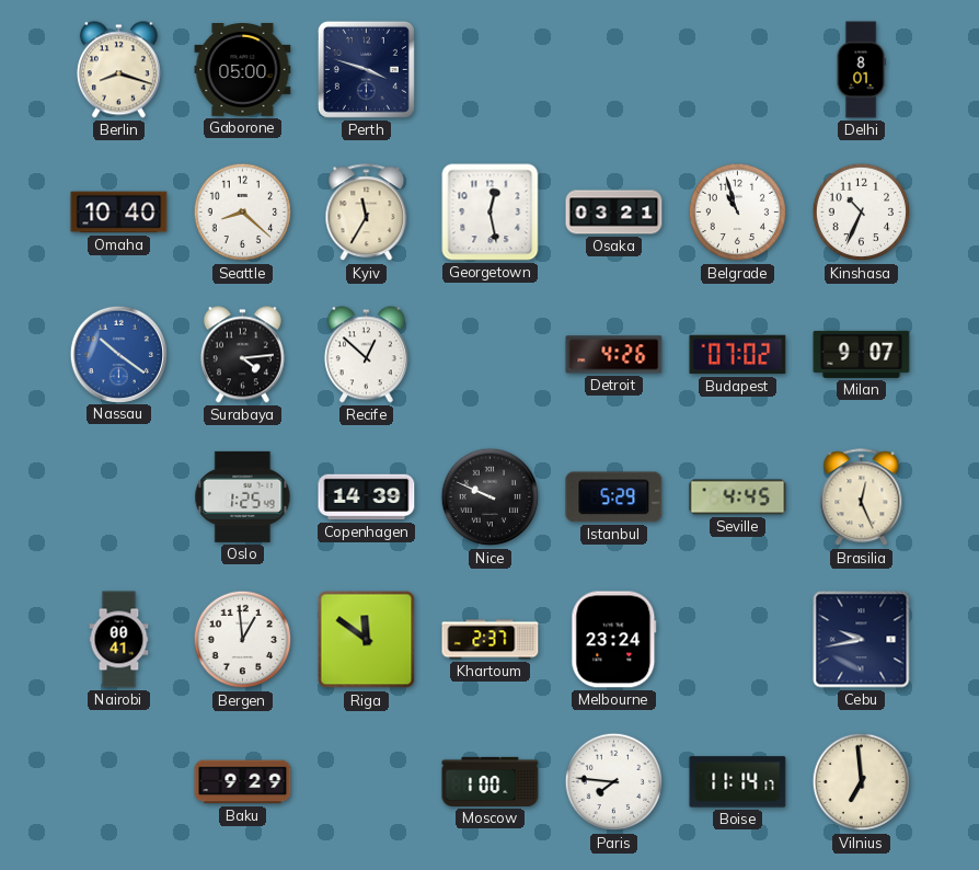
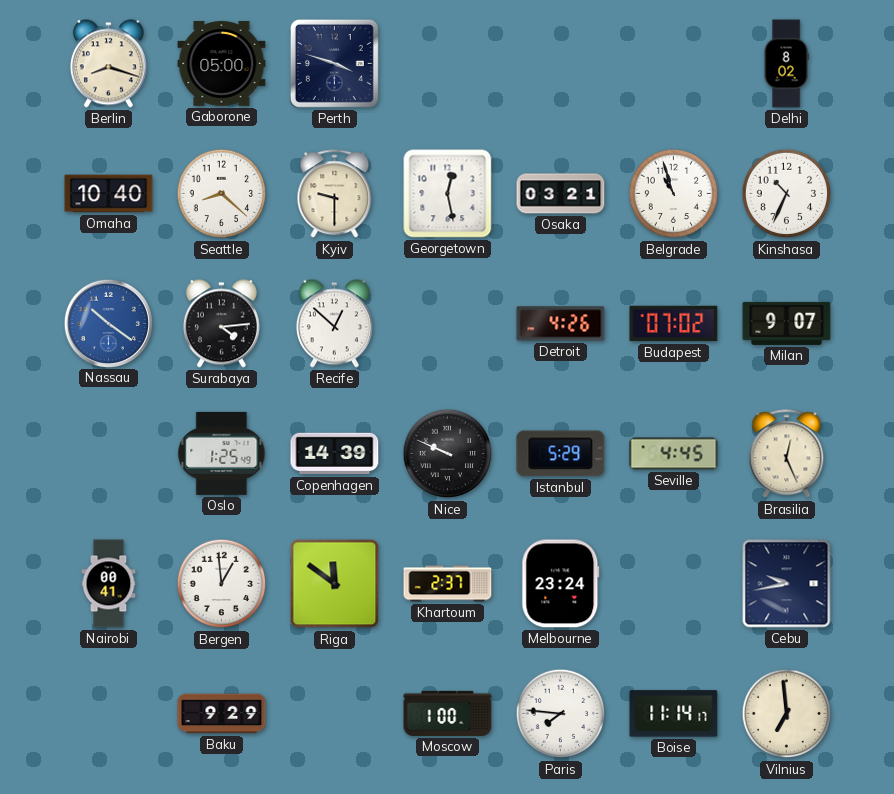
Delhi: 8:01 -> 8:02
Kyiv: 11:35 -> 9:30
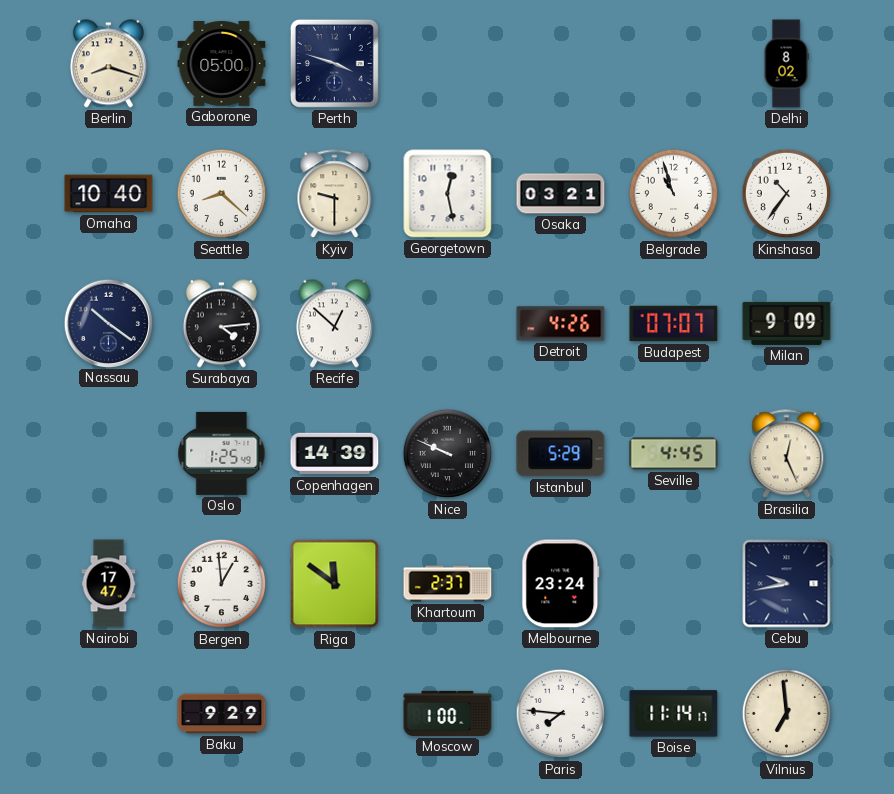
Kinshasa: 10:34 -> 10:36
Nassau dial: blue -> navy
Budapest: 07:02 -> 07:07
Milan: 9:07 -> 9:09
Nairobi: 00:41 -> 17:47
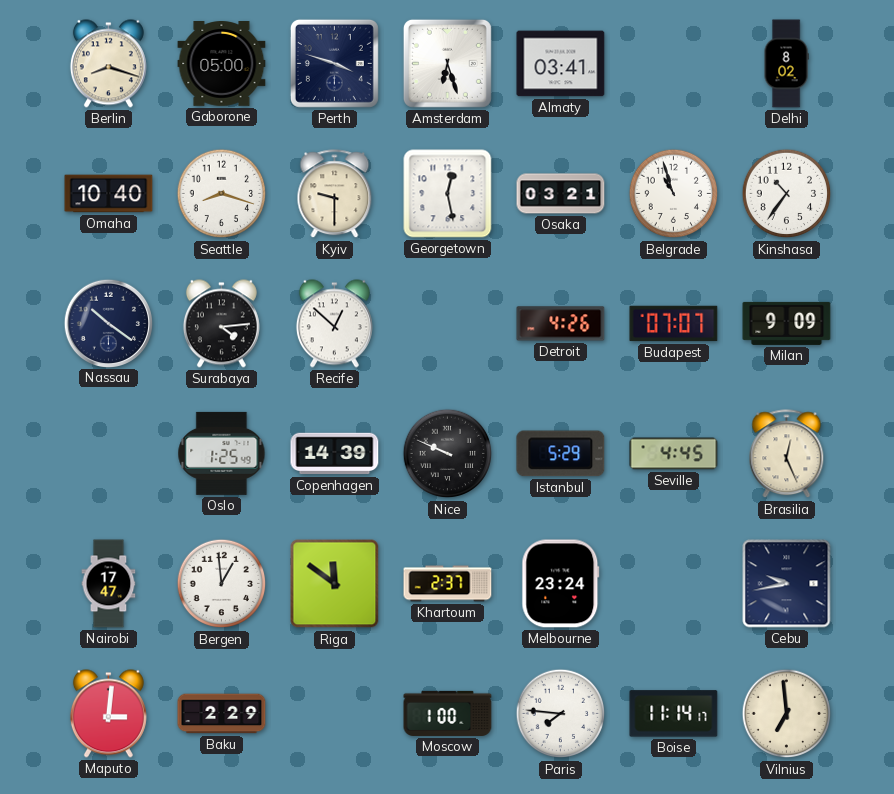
Amsterdam: none -> 6:27
Almaty: none -> 03:41
Seattle: 8:22 -> 8:18
Maputo: none -> 3:01
Baku: 9:29 -> 2:29
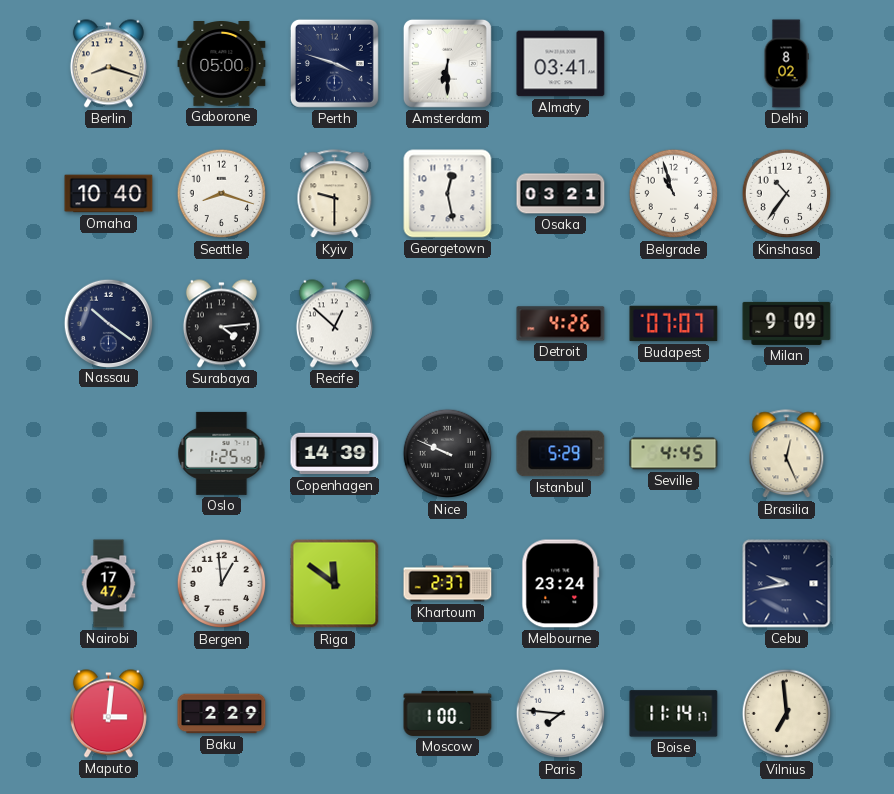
Amsterdam: 6:27 -> 6:30
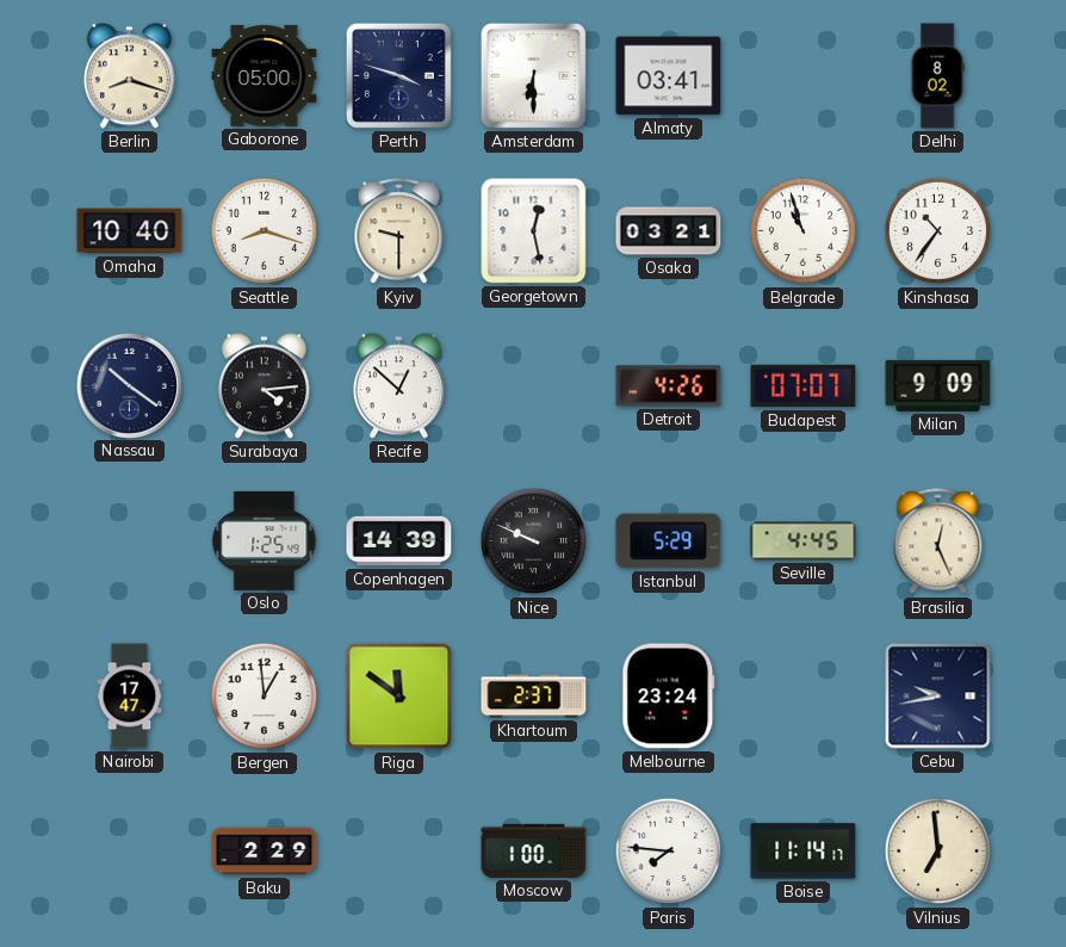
Maputo: 3:01 -> none
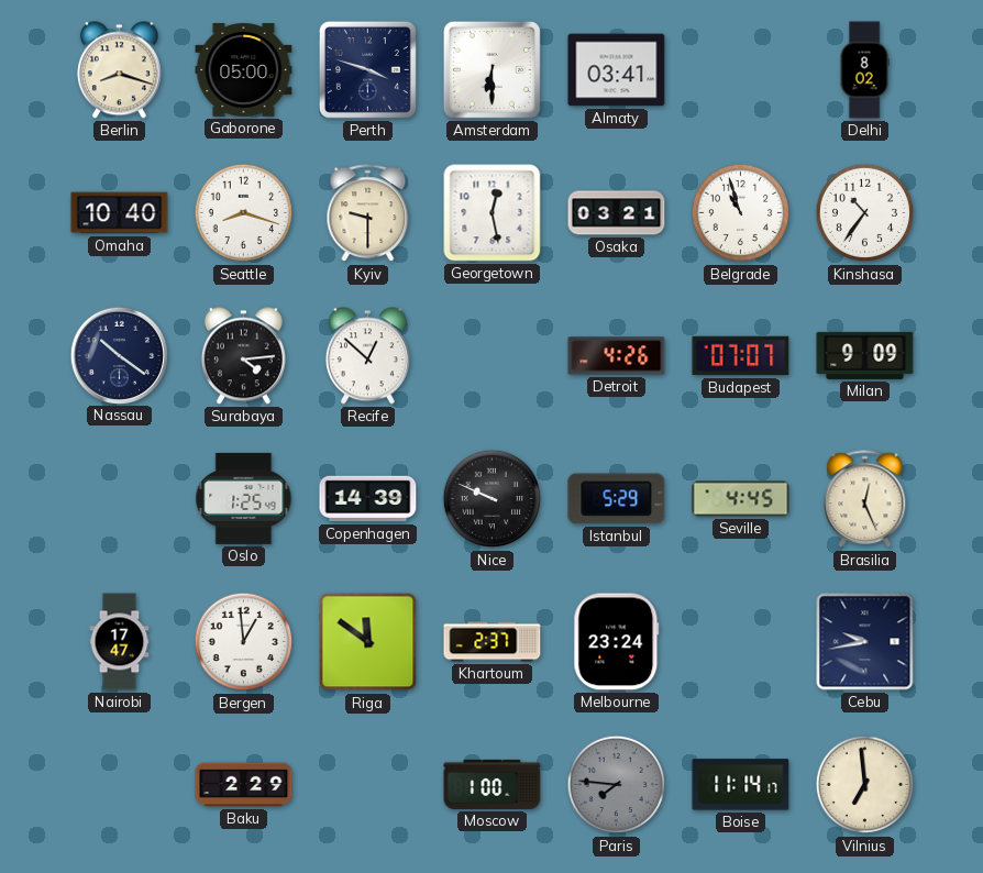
Paris dial: white -> grey
